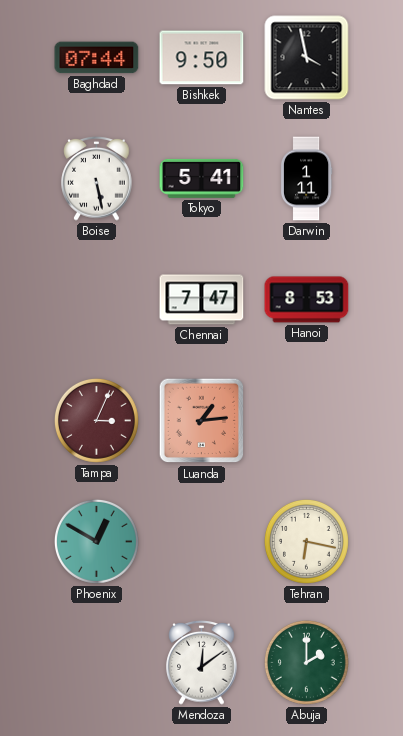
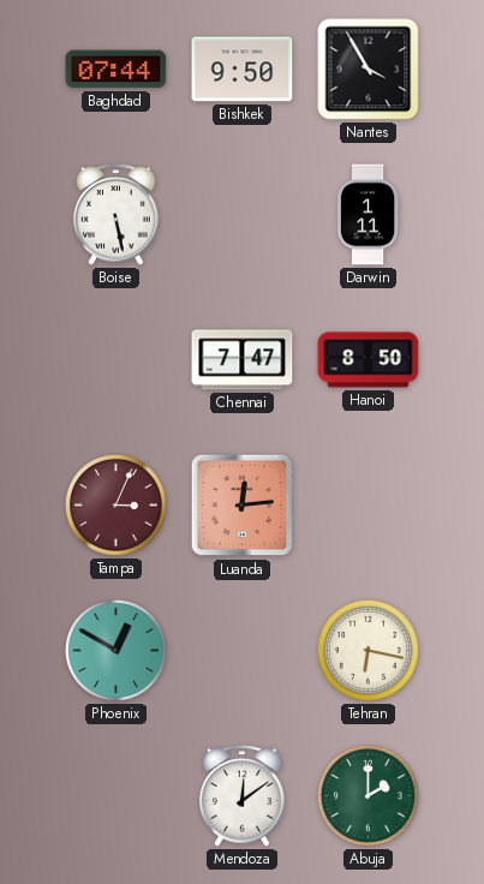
Nantes: 3:58 -> 3:55
Tokyo: 5:41 -> none
Hanoi: 8:53 -> 8:50
Luanda: 1:14 -> 12:14
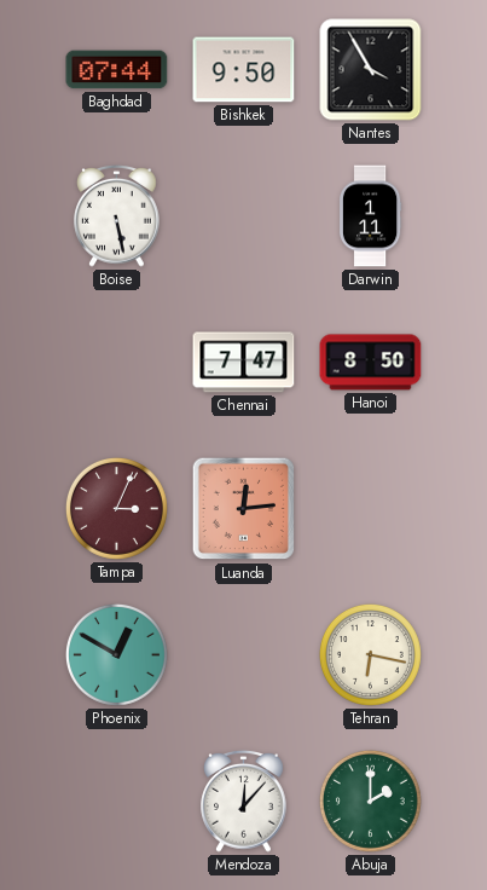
Mendoza: 12:09 -> 12:07
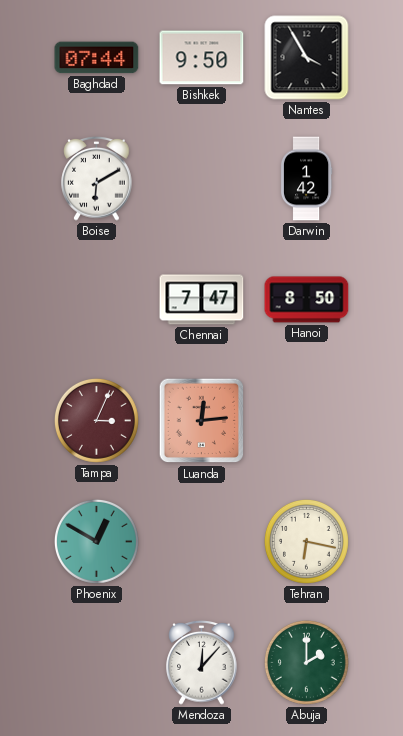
Boise: 5:28 -> 6:10
Darwin: 1:11 -> 1:42
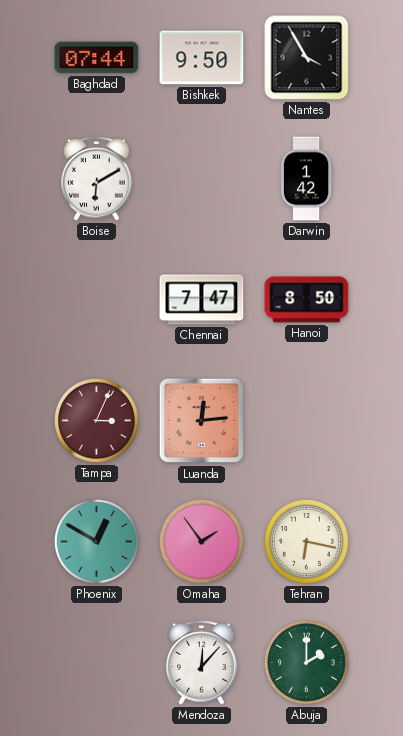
Omaha: none -> 1:54
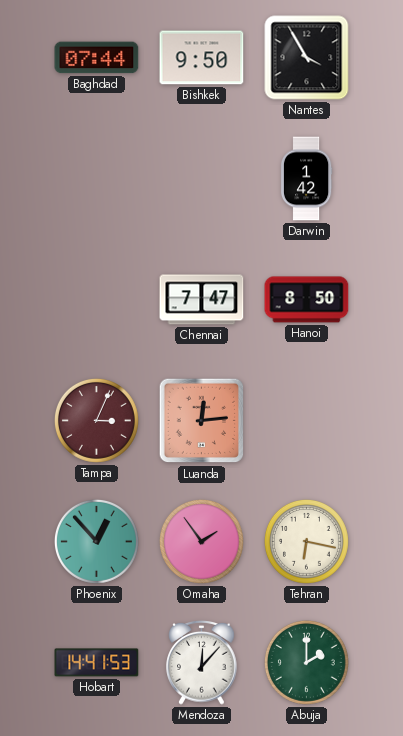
Boise: 6:10 -> none
Phoenix: 12:50 -> 12:53
Hobart: none -> 14:41
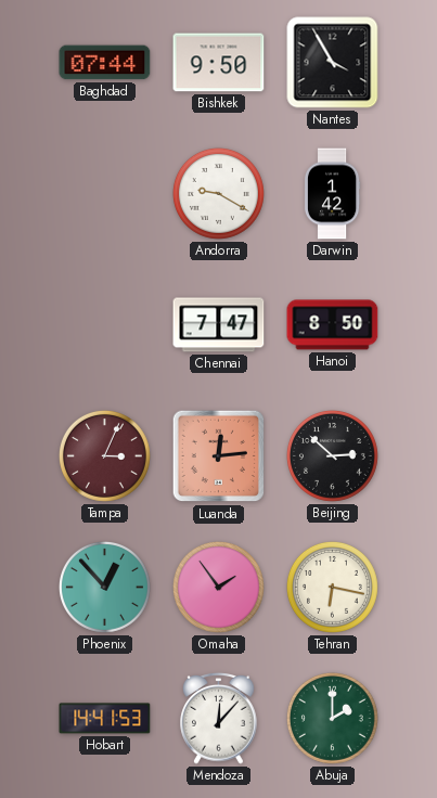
Andorra: none -> 9:20
Beijing: none -> 2:52
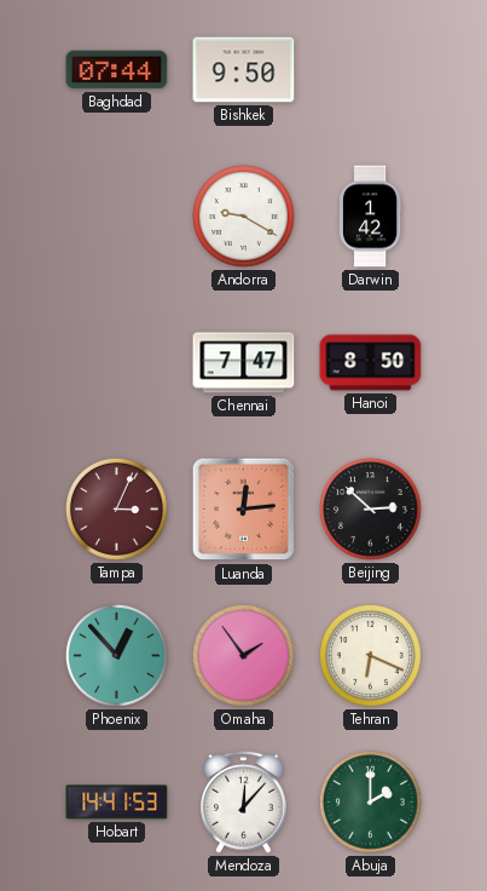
Nantes: 3:55 -> none
Tehran: 6:17 -> 6:19
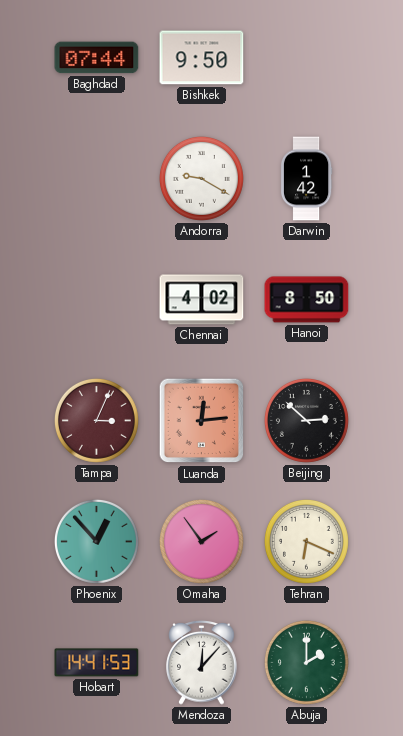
Chennai: 7:47 -> 4:02
